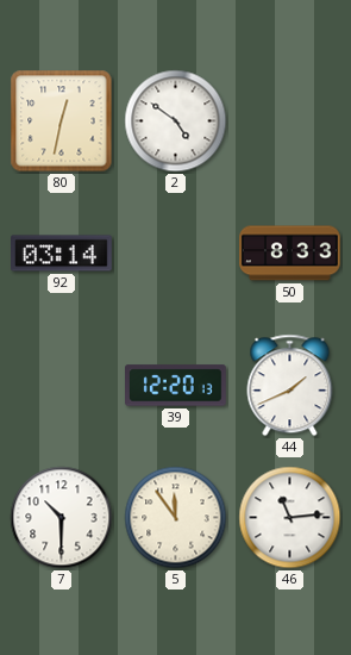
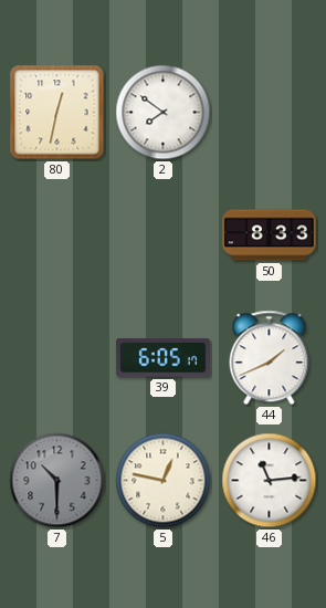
2: 4:51 -> 7:51
92: 03:14 -> none
39: 12:20 -> 6:05
7 dial: white -> grey
5: 11:54 -> 12:47
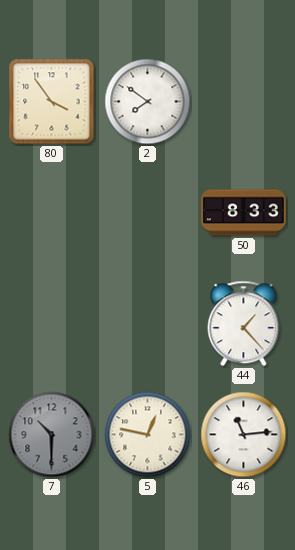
80: 12:32 -> 3:54
39: 6:05 -> none
44: 1:41 -> 1:23
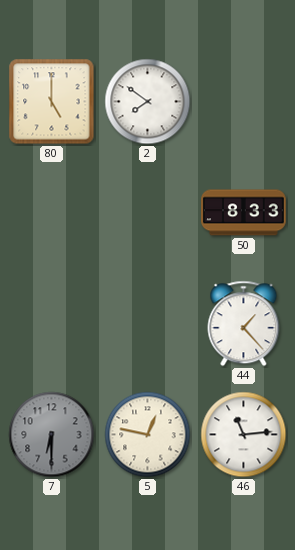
80: 3:54 -> 5:00
7: 10:30 -> 6:30
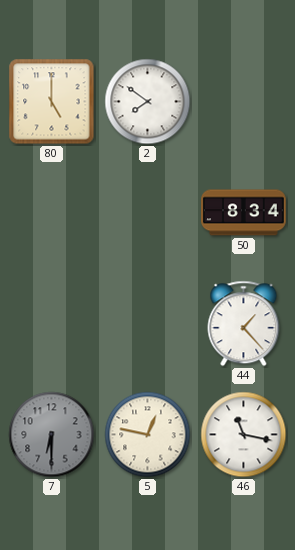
50: 8:33 -> 8:34
46: 11:14 -> 11:17
